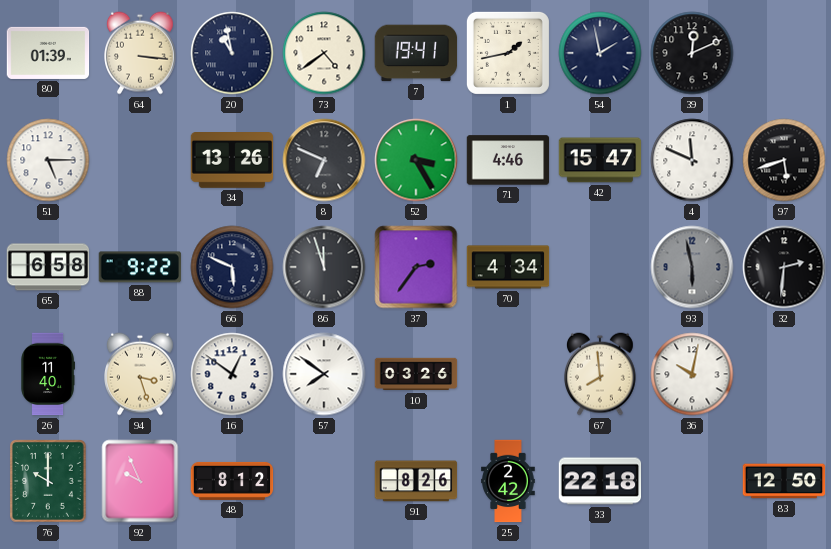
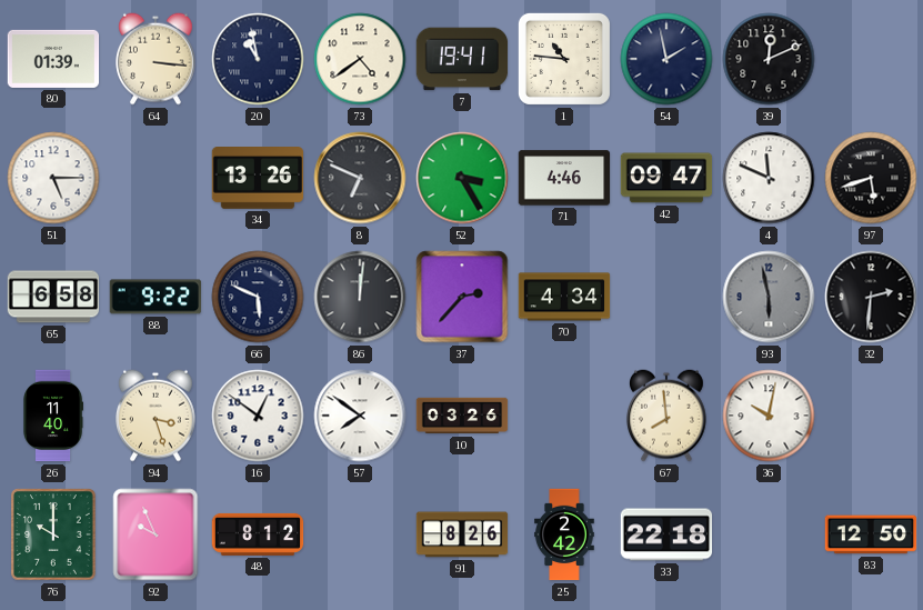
1: 1:43 -> 10:46
42: 15:47 -> 09:47
86: 11:57 -> 12:01
37: 2:36 -> 2:37
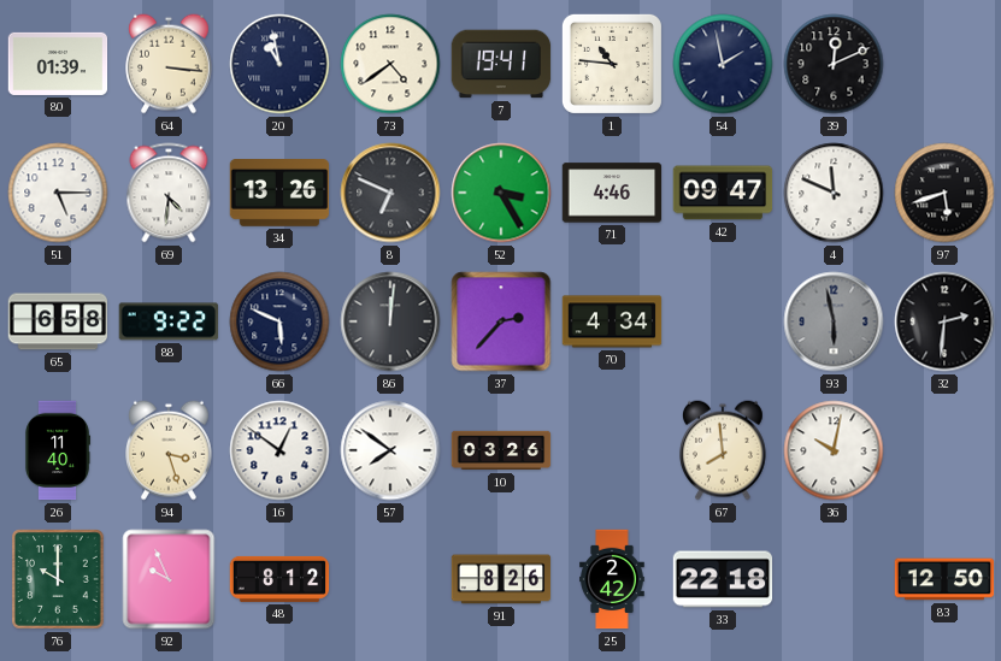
69: none -> 4:31
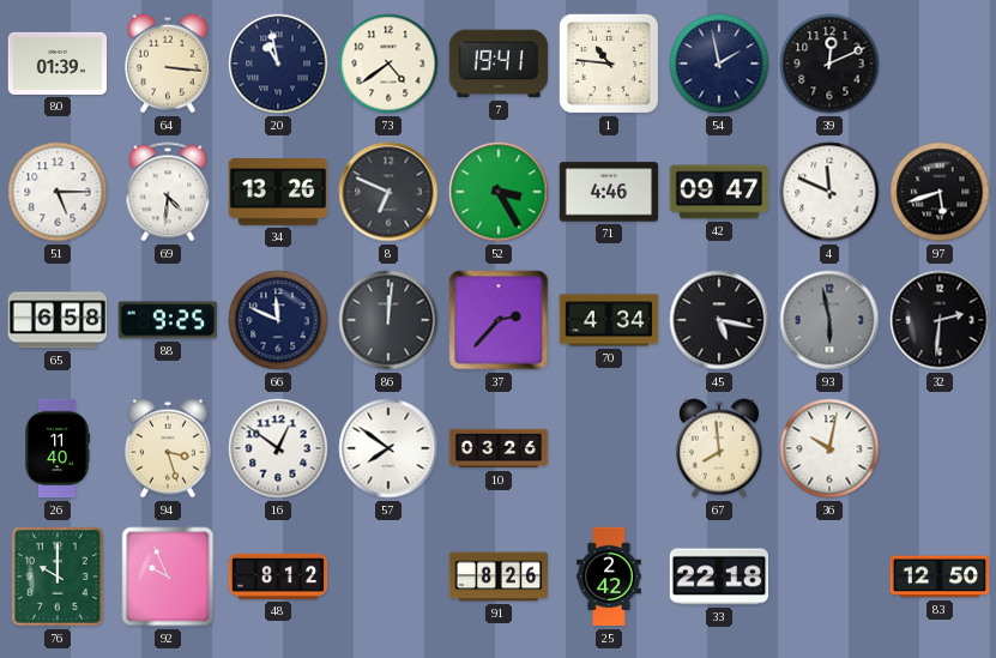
88: 9:22 -> 9:25
66: 5:49 -> 11:49
45: none -> 5:17
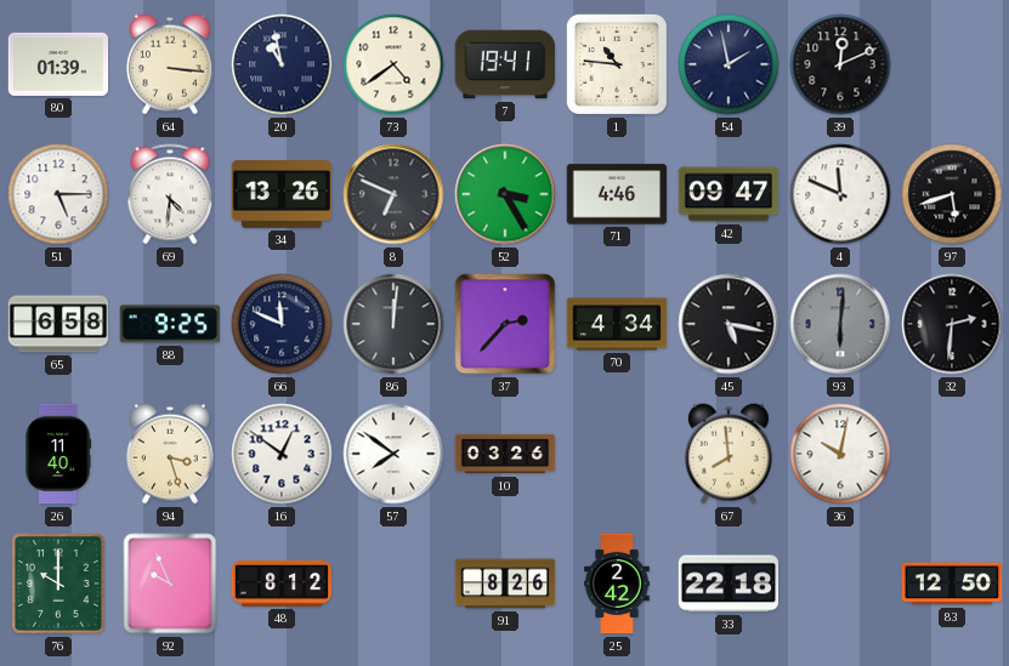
93: 5:58 -> 6:01
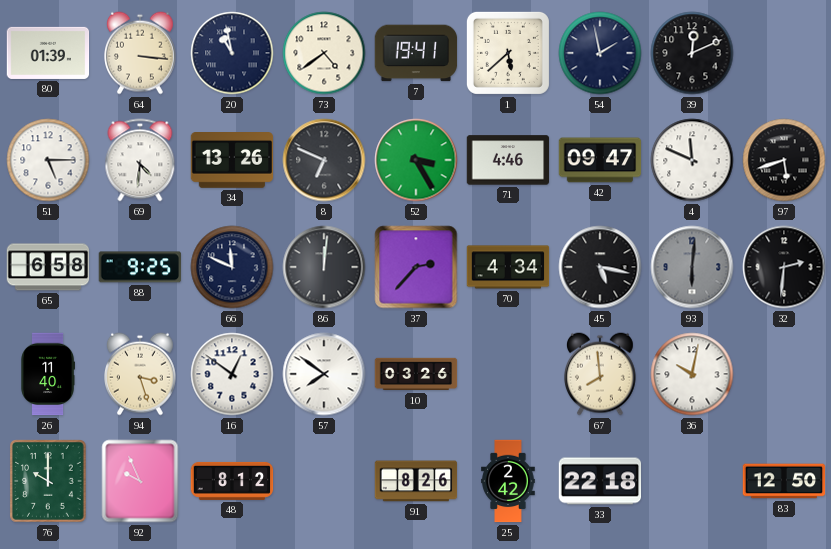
1: 10:46 -> 5:38
